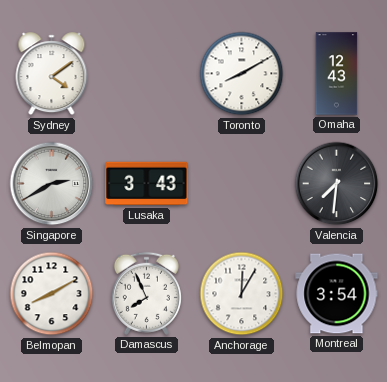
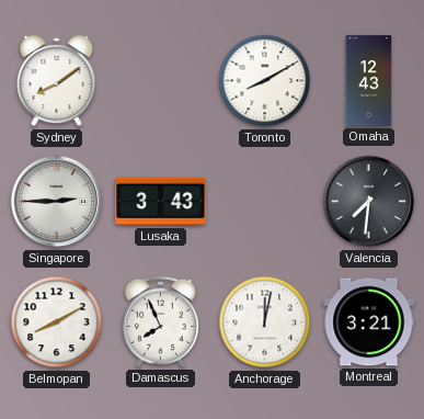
Sydney: 4:09 -> 8:09
Singapore: 2:40 -> 2:45
Anchorage: 12:05 -> 12:02
Montreal: 3:54 -> 3:21
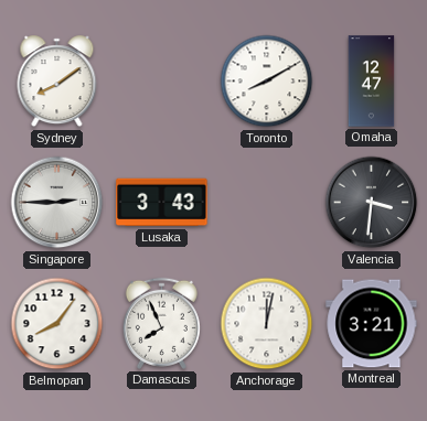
Omaha: 12:43 -> 12:47
Valencia: 7:31 -> 3:31
Belmopan: 8:10 -> 8:06
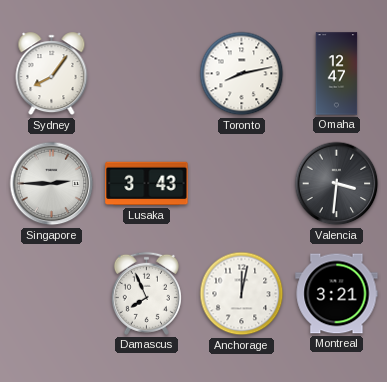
Sydney: 8:09 -> 8:06
Toronto: 8:10 -> 8:13
Belmopan: 8:06 -> none
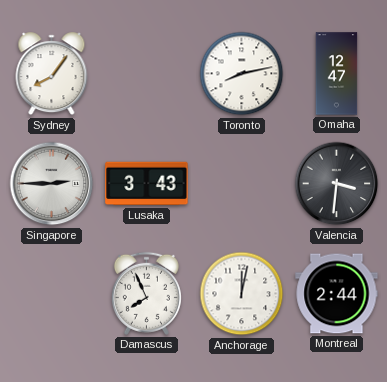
Montreal: 3:21 -> 2:44
